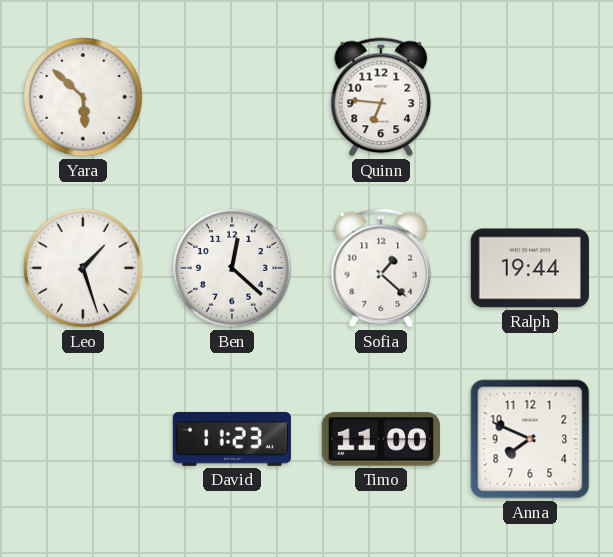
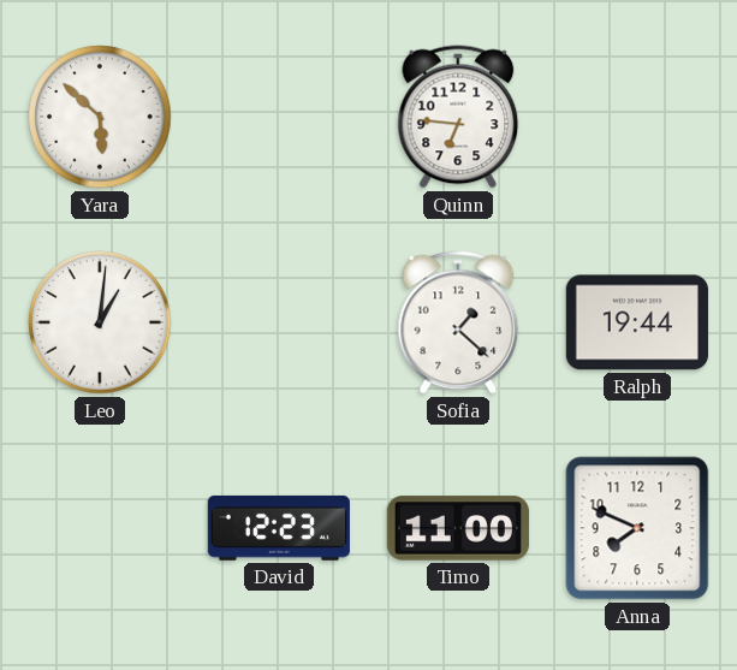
Leo: 1:27 -> 1:01
Ben: 12:22 -> none
David: 11:23 -> 12:23
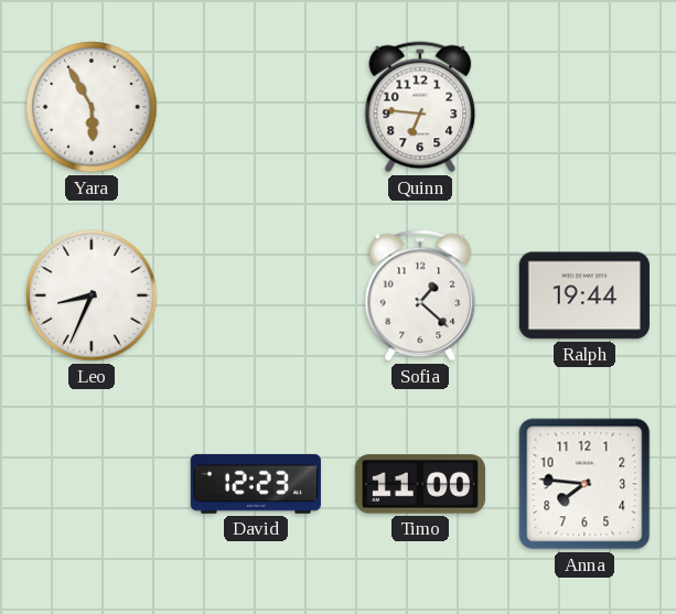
Yara: 5:52 -> 5:55
Leo: 1:01 -> 8:34
Anna: 7:49 -> 7:46
